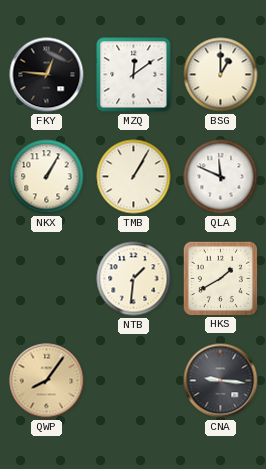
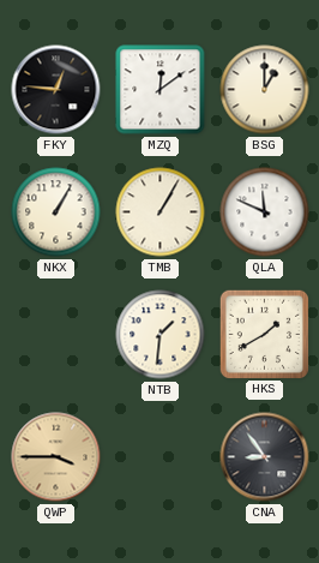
QWP: 8:06 -> 3:45
CNA: 9:16 -> 8:54
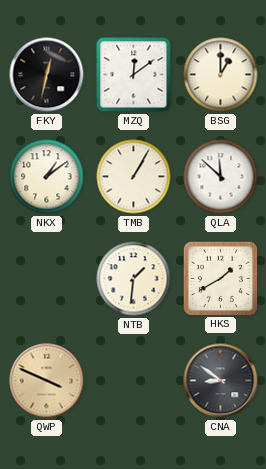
FKY: 12:46 -> 12:32
NKX: 1:05 -> 1:09
QLA: 11:49 -> 11:52
QWP: 3:45 -> 3:49
CNA: 8:54 -> 8:51
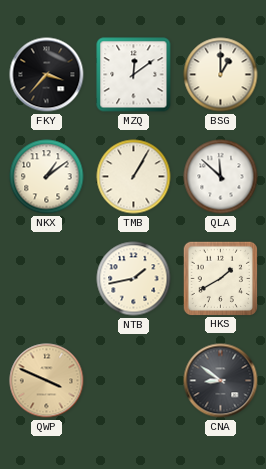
FKY: 12:32 -> 3:37
NTB: 1:31 -> 1:43
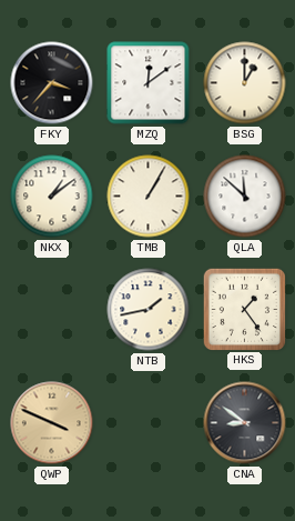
HKS: 1:40 -> 1:24
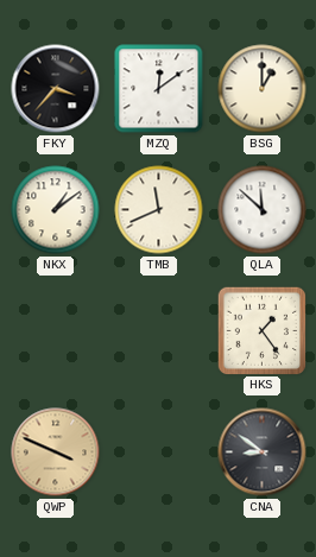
TMB: 1:05 -> 11:41
NTB: 1:43 -> none
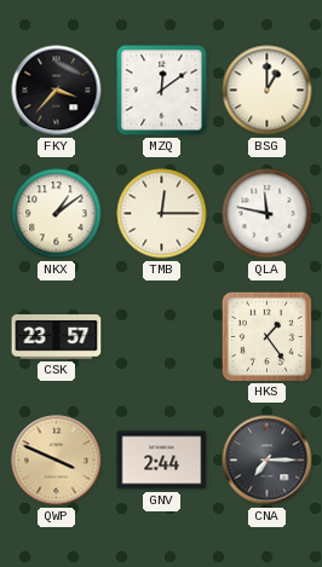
TMB: 11:41 -> 12:15
QLA: 11:52 -> 11:47
CSK: none -> 23:57
GNV: none -> 2:44
CNA: 8:51 -> 7:15
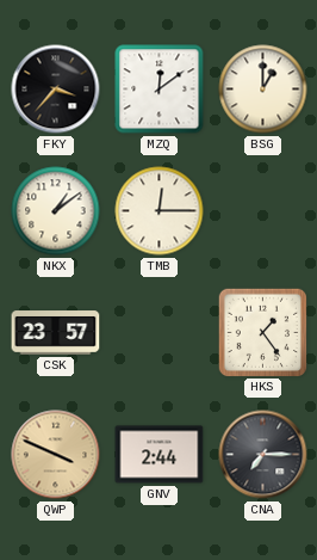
QLA: 11:47 -> none
